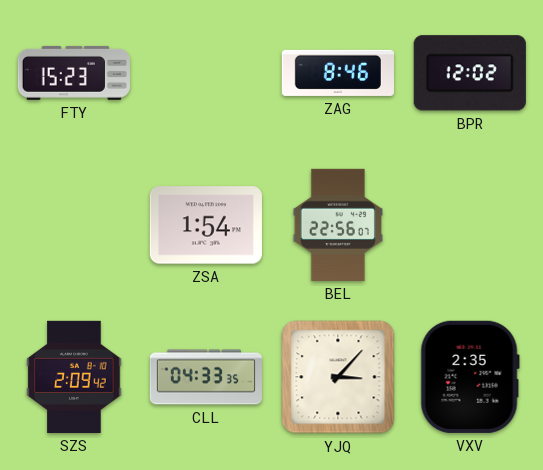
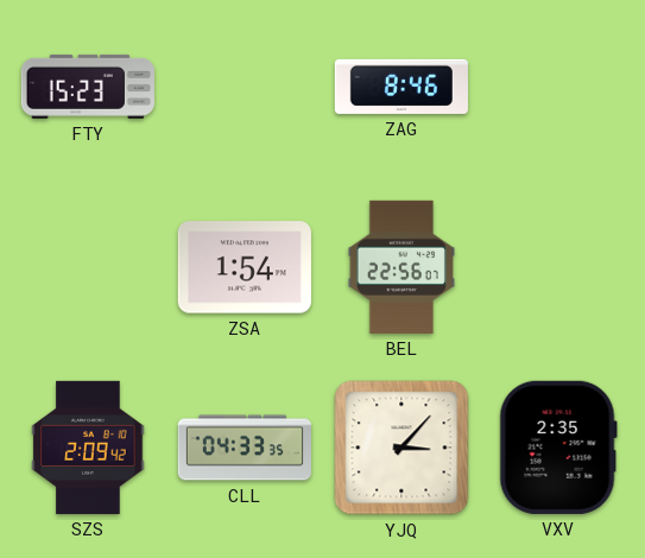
BPR: 12:02 -> none
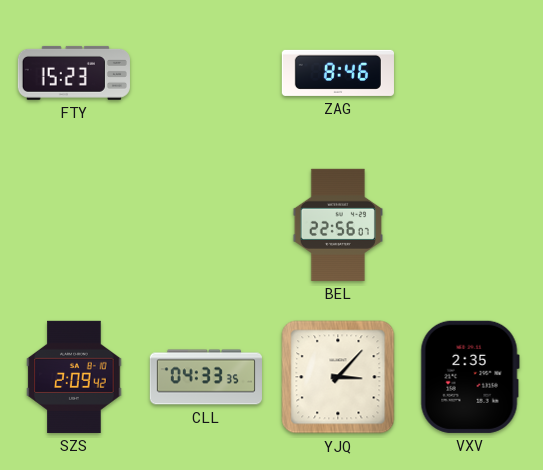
ZSA: 1:54 -> none
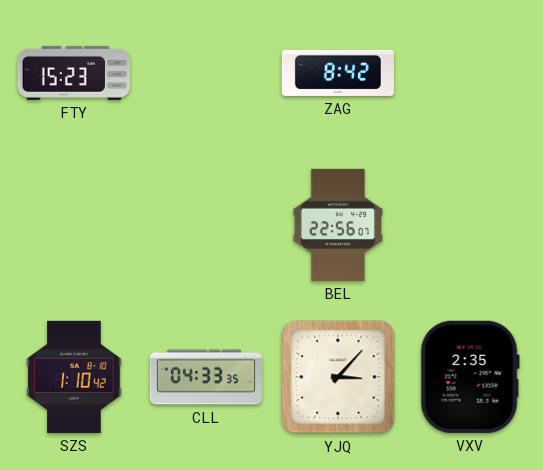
ZAG: 8:46 -> 8:42
SZS: 2:09 -> 1:10
